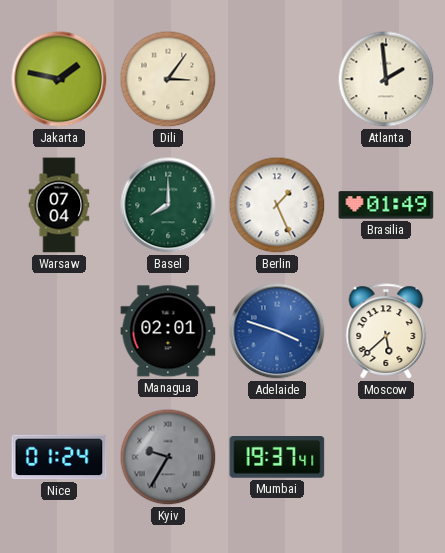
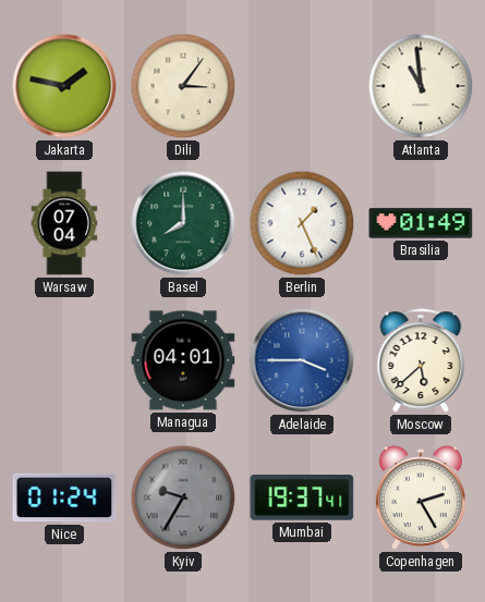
Atlanta: 1:59 -> 10:59
Managua: 02:01 -> 04:01
Adelaide: 3:48 -> 3:45
Copenhagen: none -> 2:25
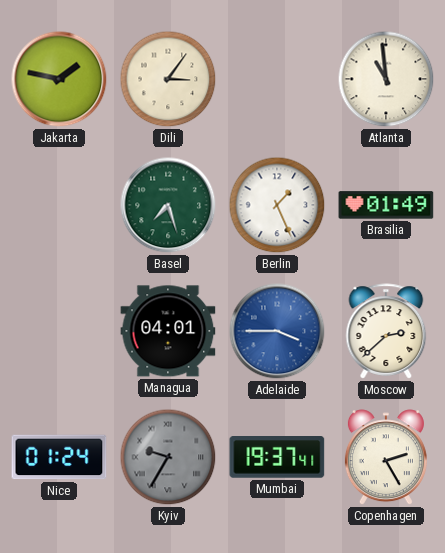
Warsaw: 07:04 -> none
Basel: 8:00 -> 7:27
Moscow: 5:38 -> 2:38
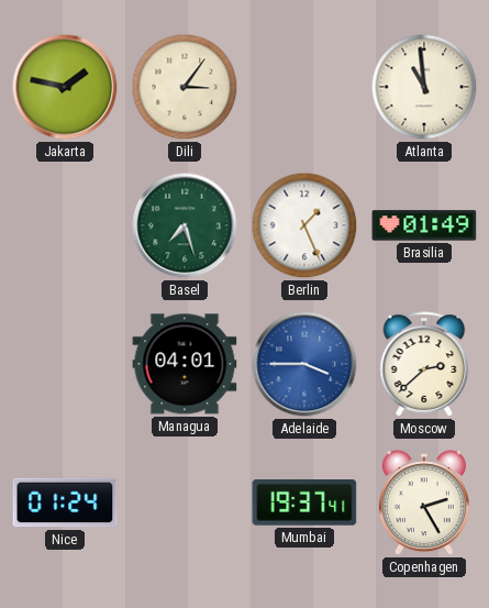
Kyiv: 9:35 -> none
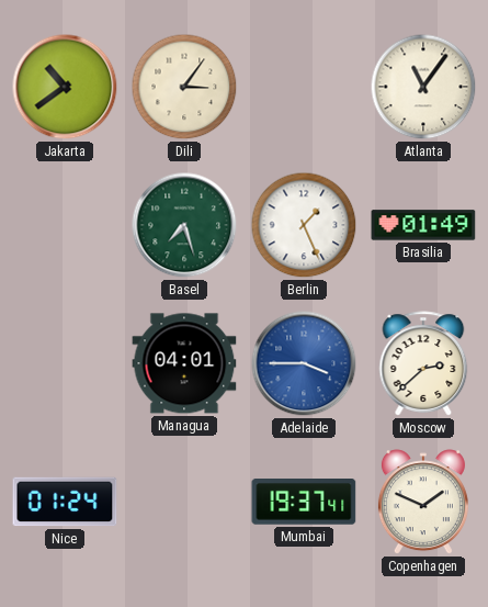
Jakarta: 1:47 -> 10:39
Atlanta: 10:59 -> 11:06
Copenhagen: 2:25 -> 1:49
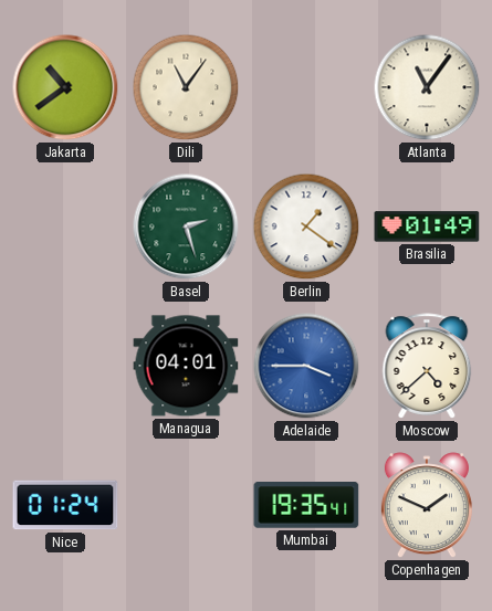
Dili: 3:06 -> 11:06
Basel: 7:27 -> 2:27
Berlin: 1:26 -> 1:21
Moscow: 2:38 -> 4:38
Mumbai: 19:37 -> 19:35
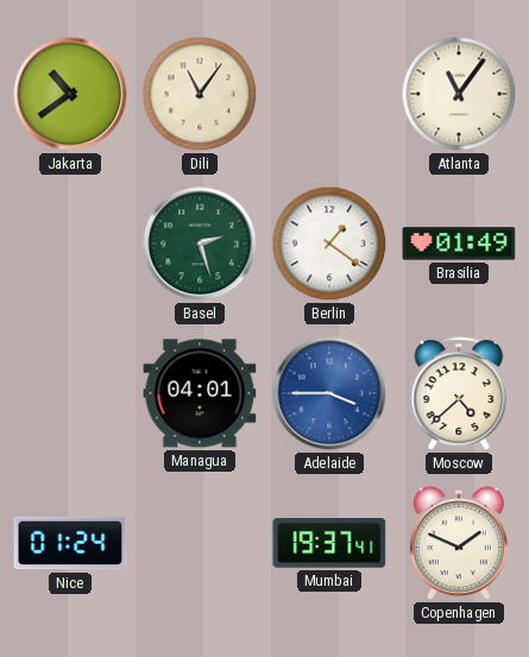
Mumbai: 19:35 -> 19:37
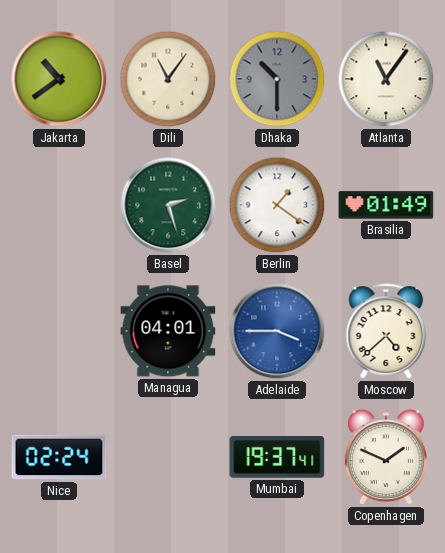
Dhaka: none -> 10:30
Nice: 01:24 -> 02:24
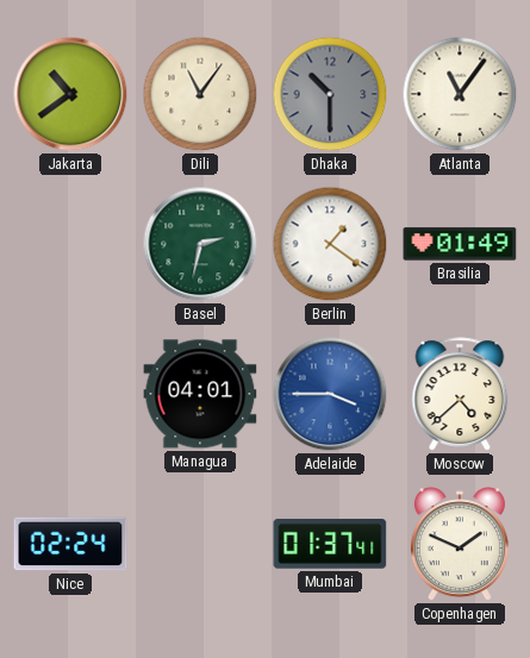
Basel: 2:27 -> 2:32
Mumbai: 19:37 -> 01:37
